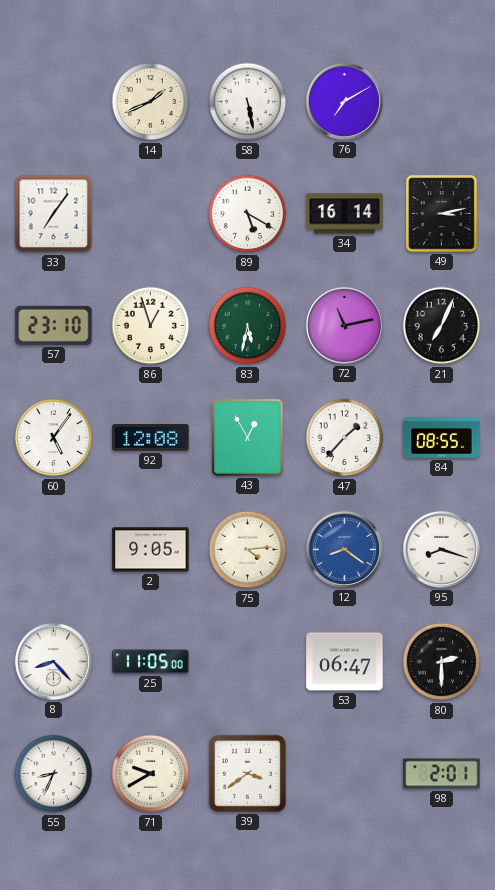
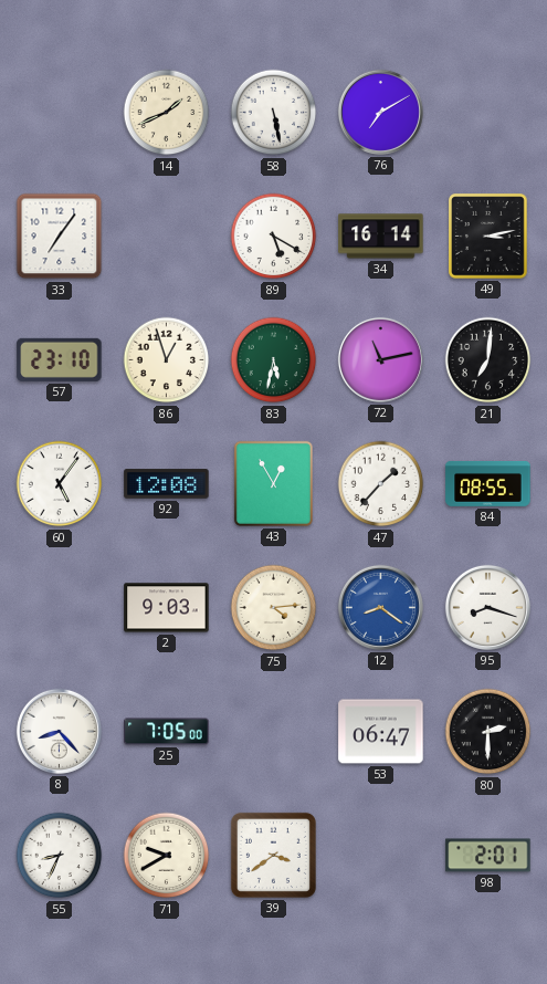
21: 7:04 -> 7:01
2: 9:05 -> 9:03
25: 11:05 -> 7:05
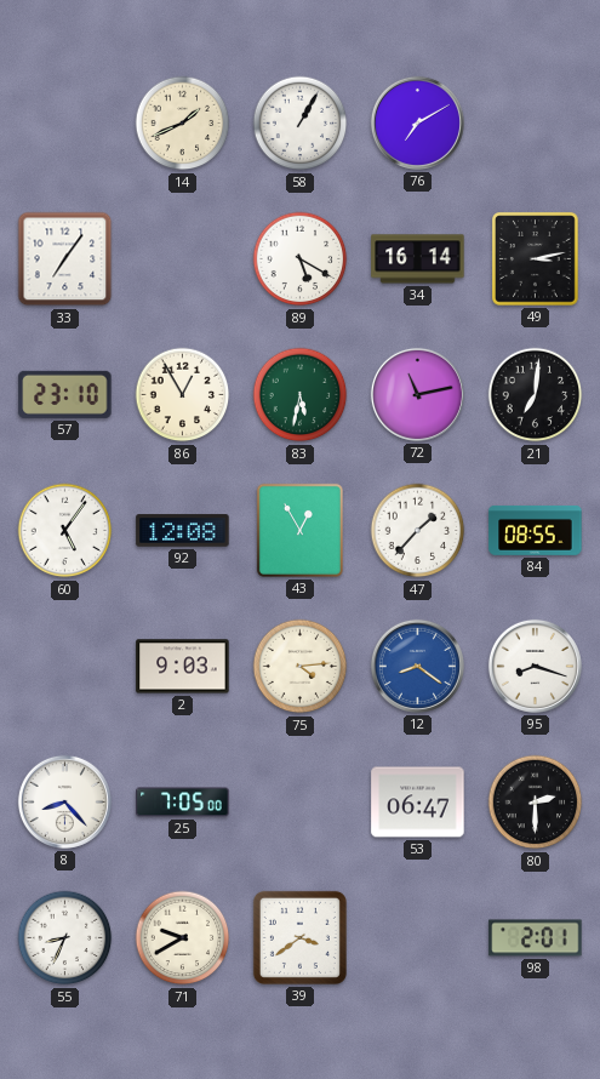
58: 5:28 -> 1:05
86: 12:57 -> 12:55
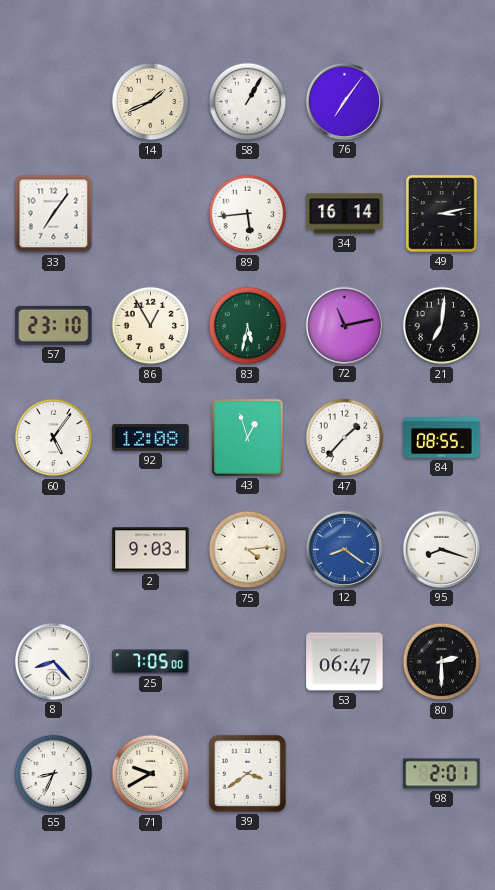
76: 7:10 -> 7:06
89: 5:20 -> 5:44
43: 12:55 -> 12:57
